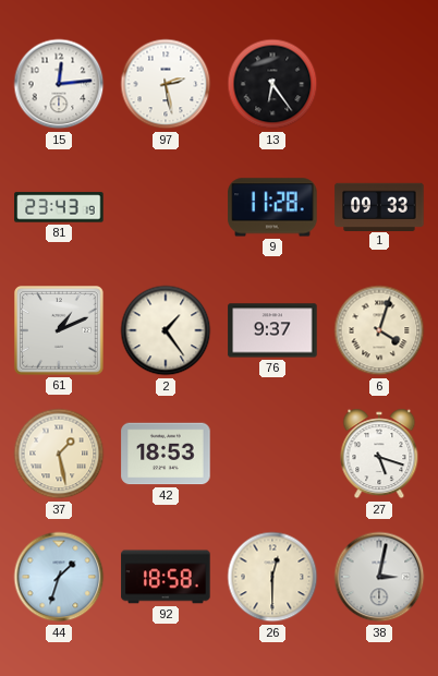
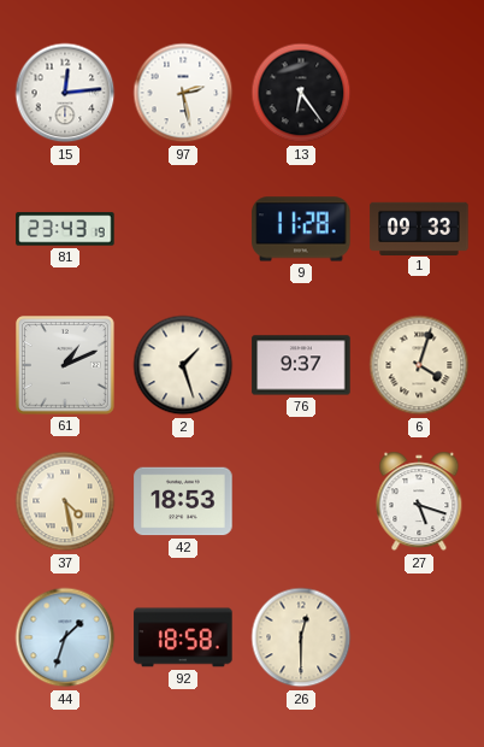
2: 1:24 -> 1:27
37: 1:28 -> 4:28
38: 3:02 -> none
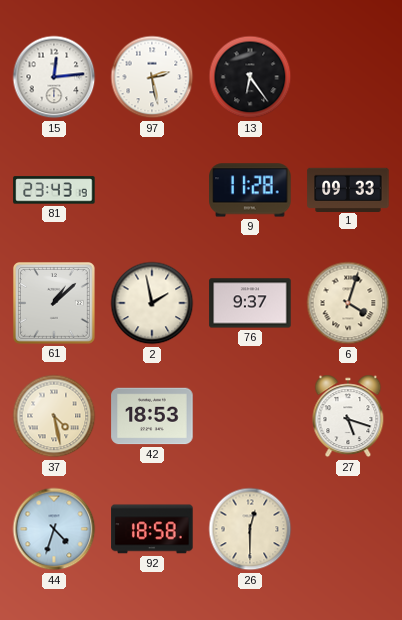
61: 1:11 -> 1:08
2: 1:27 -> 1:58
44: 1:33 -> 4:33
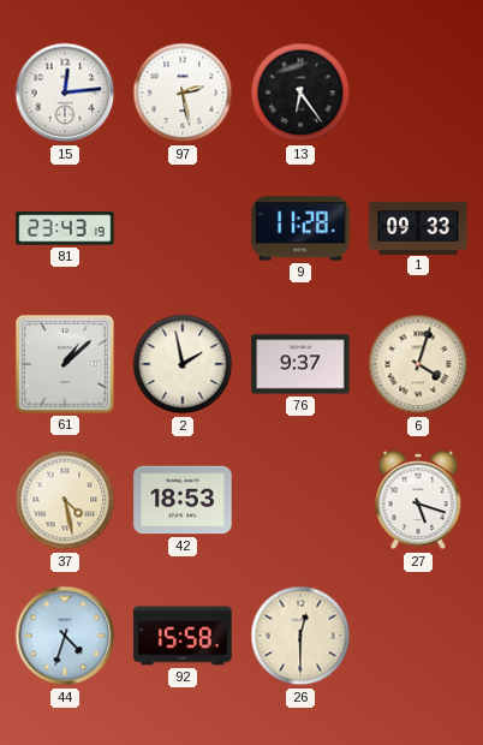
92: 18:58 -> 15:58
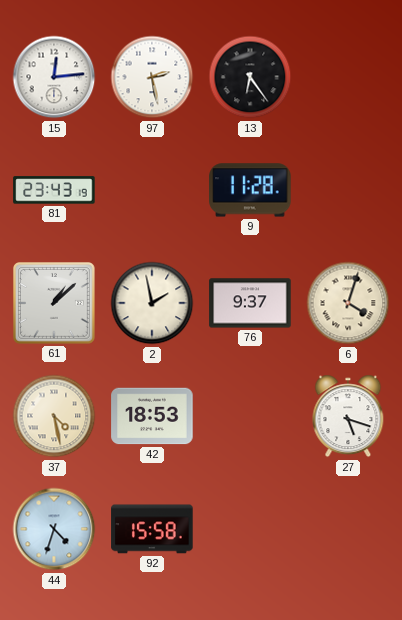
1: 09:33 -> none
26: 12:30 -> none
